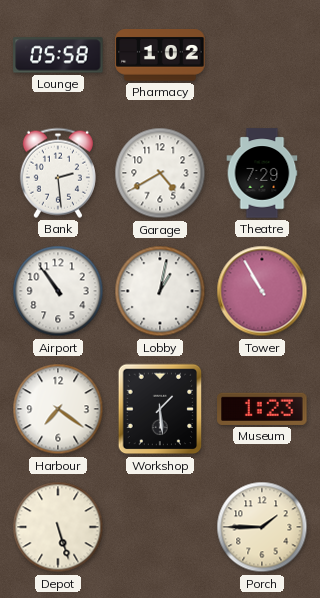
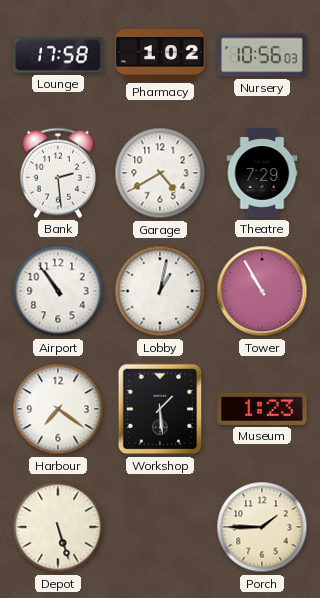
Lounge: 05:58 -> 17:58
Nursery: none -> 10:56
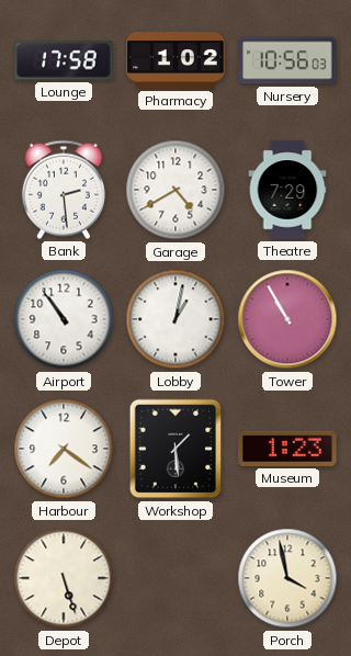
Porch: 1:45 -> 3:58
